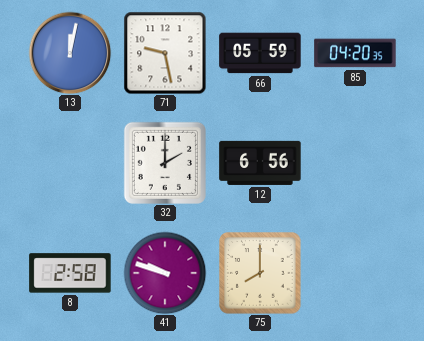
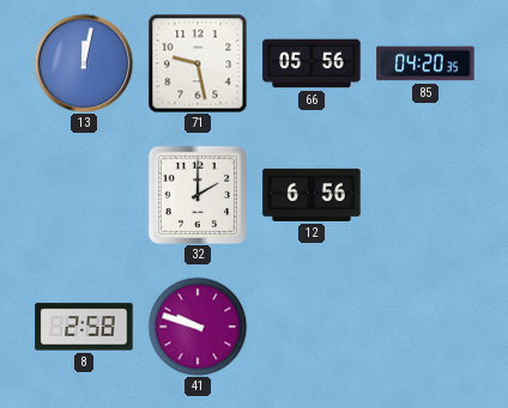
66: 05:59 -> 05:56
75: 8:00 -> none
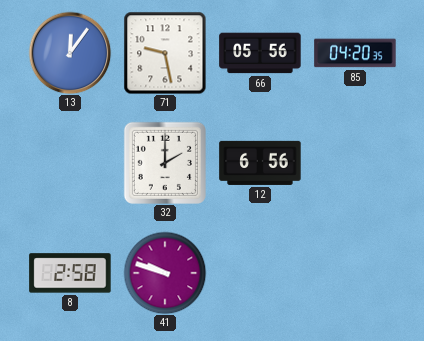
13: 12:02 -> 12:06
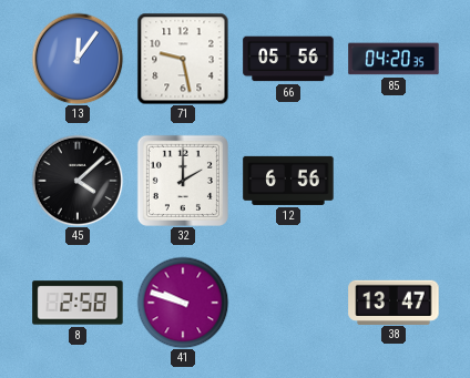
45: none -> 4:08
38: none -> 13:47
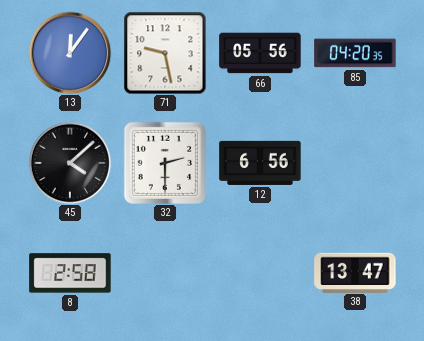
32: 2:00 -> 2:30
41: 9:48 -> none
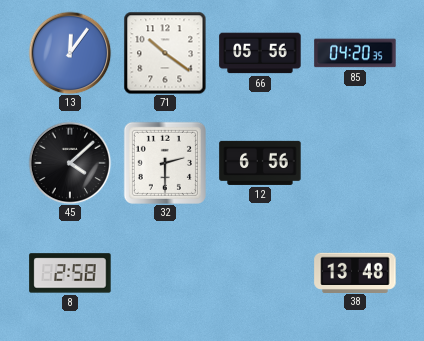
71: 9:28 -> 10:21
38: 13:47 -> 13:48
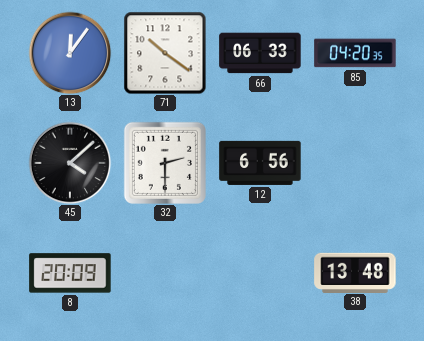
66: 05:56 -> 06:33
8: 2:58 -> 20:09
